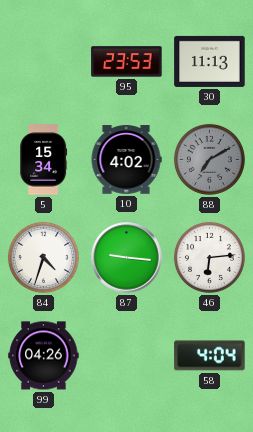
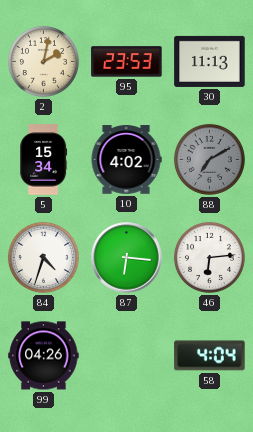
2: none -> 2:02
87: 9:16 -> 6:16
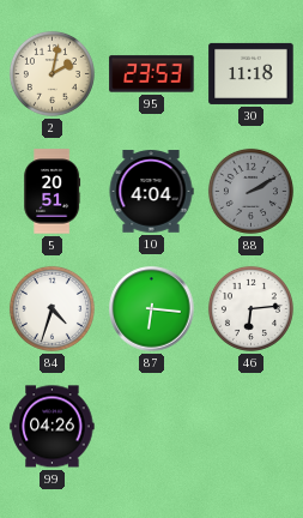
30: 11:13 -> 11:18
5: 15:34 -> 20:51
10: 4:02 -> 4:04
88: 7:10 -> 2:10
58: 4:04 -> none
